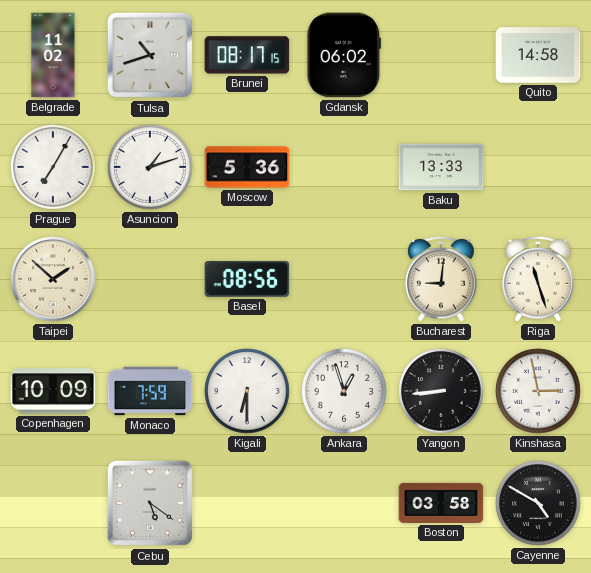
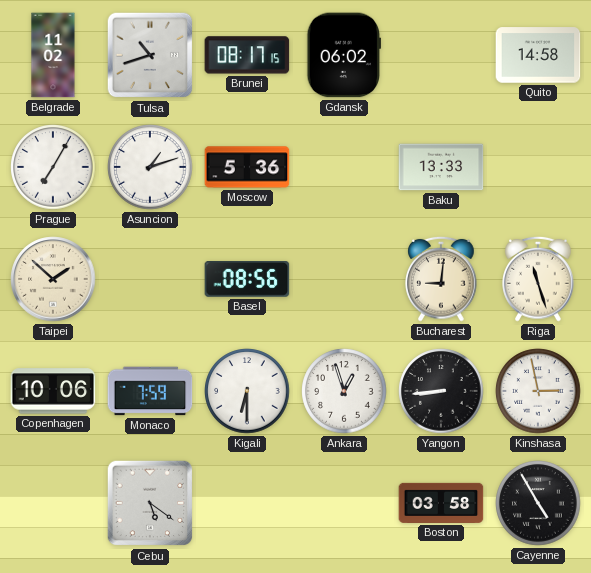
Copenhagen: 10:09 -> 10:06
Cayenne: 4:50 -> 4:55
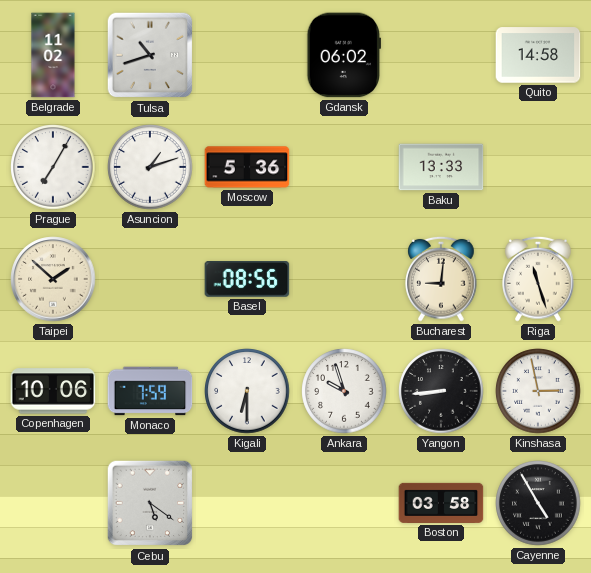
Brunei: 08:17 -> none
Ankara: 12:57 -> 9:57
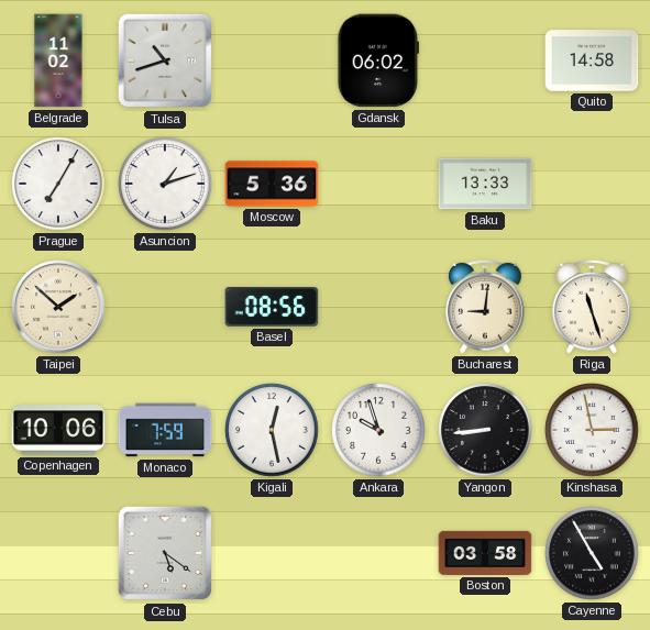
Kigali: 6:30 -> 12:28
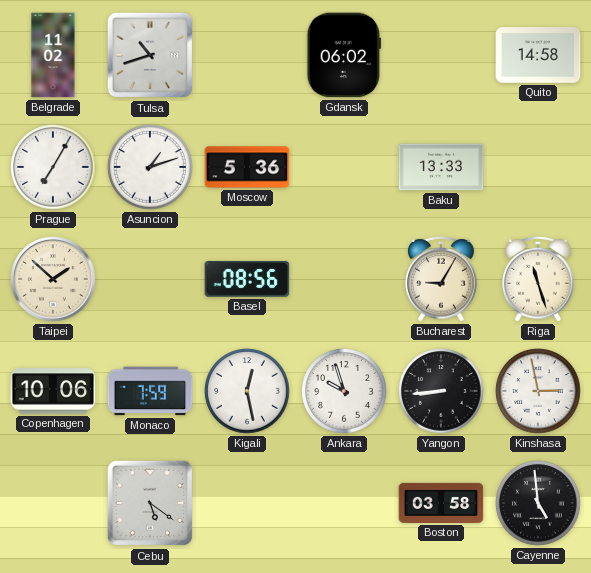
Bucharest: 9:01 -> 9:05
Cayenne: 4:55 -> 4:59
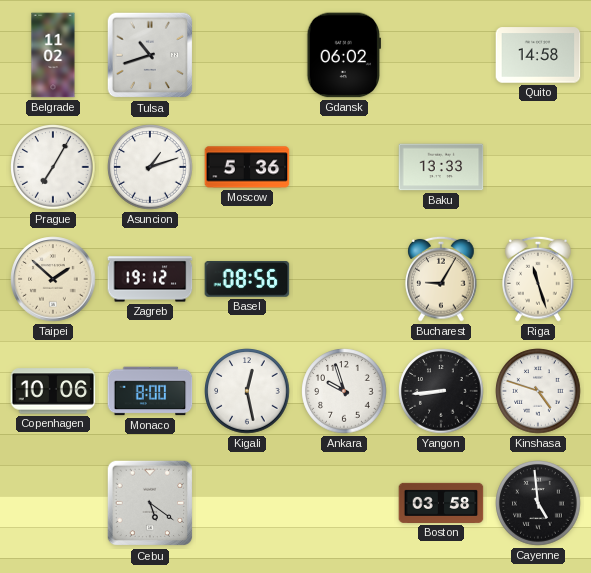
Zagreb: none -> 19:12
Monaco: 7:59 -> 8:00
Kinshasa: 2:58 -> 4:48
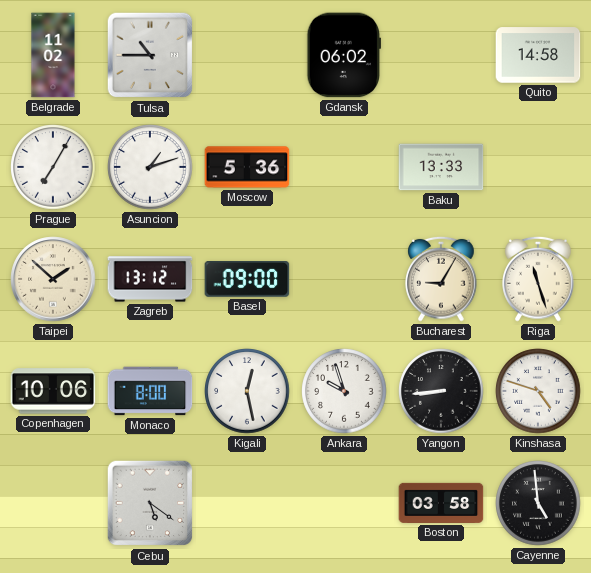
Tulsa: 10:42 -> 10:45
Zagreb: 19:12 -> 13:12
Basel: 08:56 -> 09:00
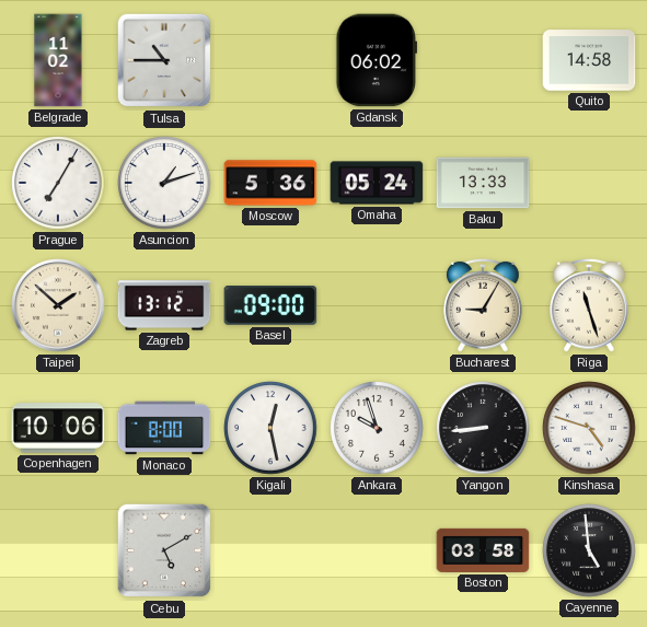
Omaha: none -> 05:24
Cebu: 5:21 -> 5:10
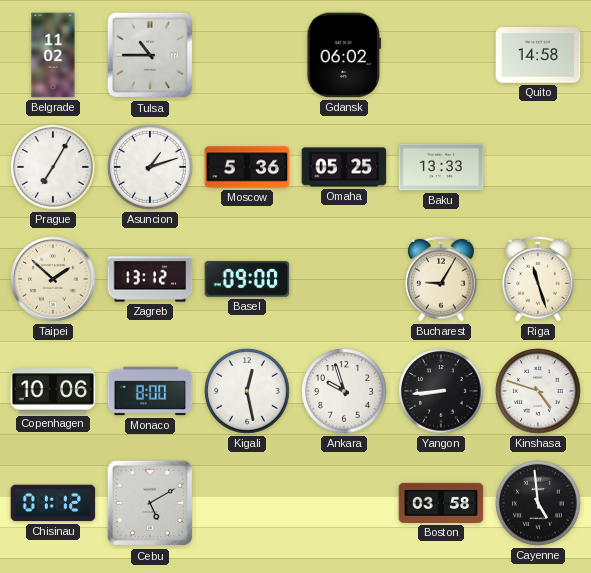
Omaha: 05:24 -> 05:25
Chisinau: none -> 01:12
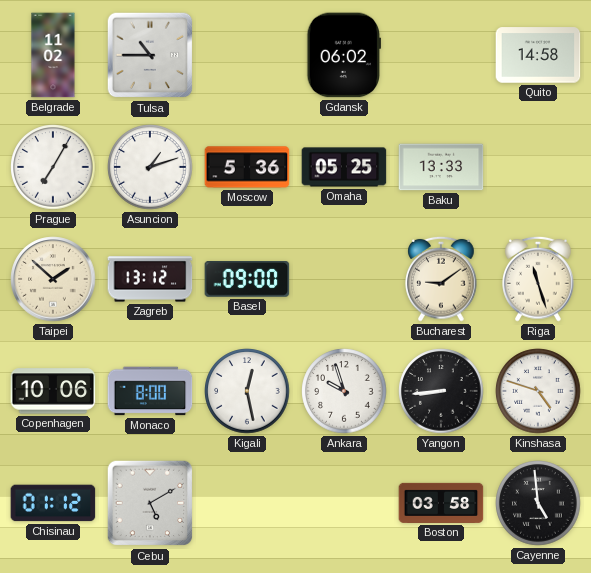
Bucharest: 9:05 -> 9:09
